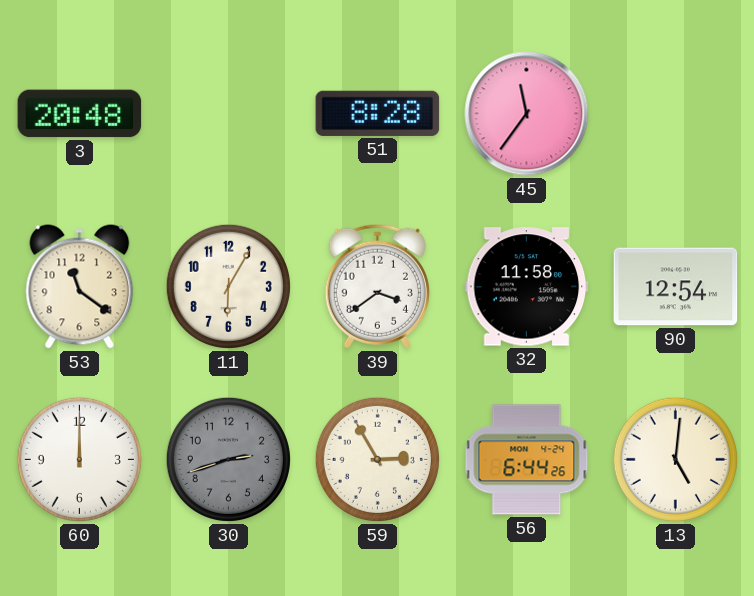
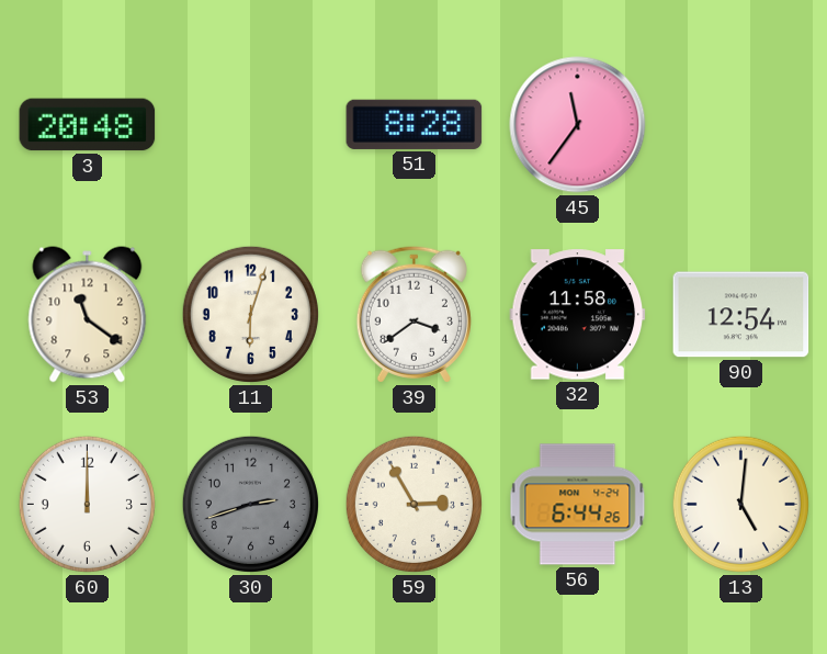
11: 6:05 -> 6:03
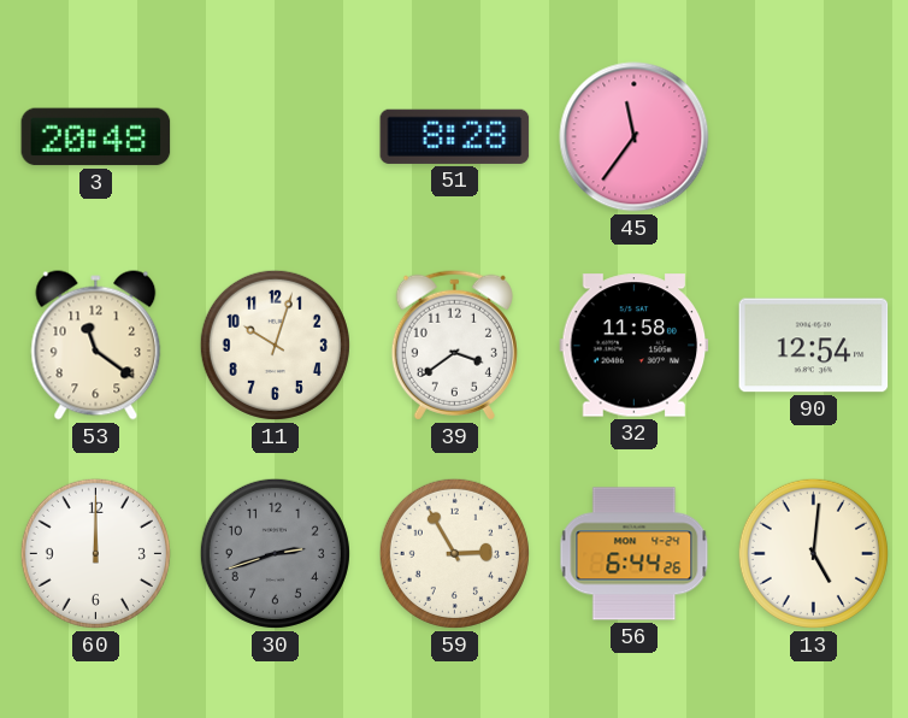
11: 6:03 -> 10:03
